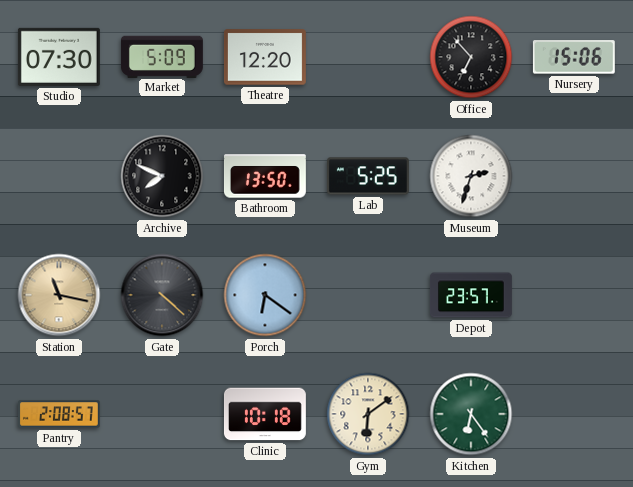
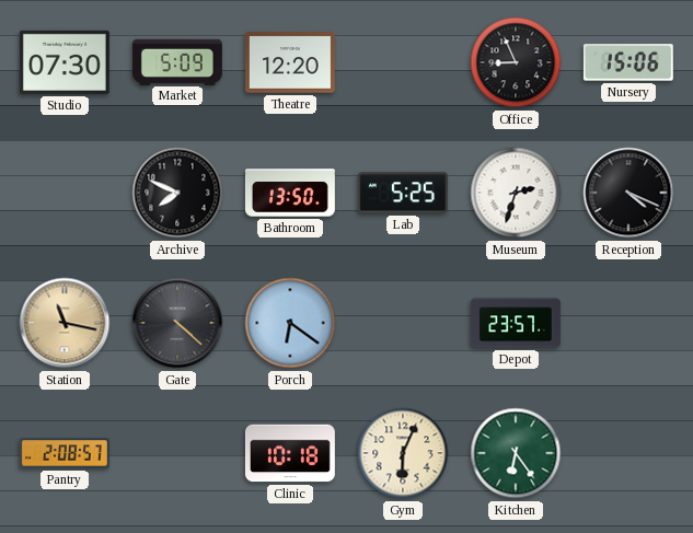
Office: 6:53 -> 8:56
Reception: none -> 4:19
Gym: 6:09 -> 6:04
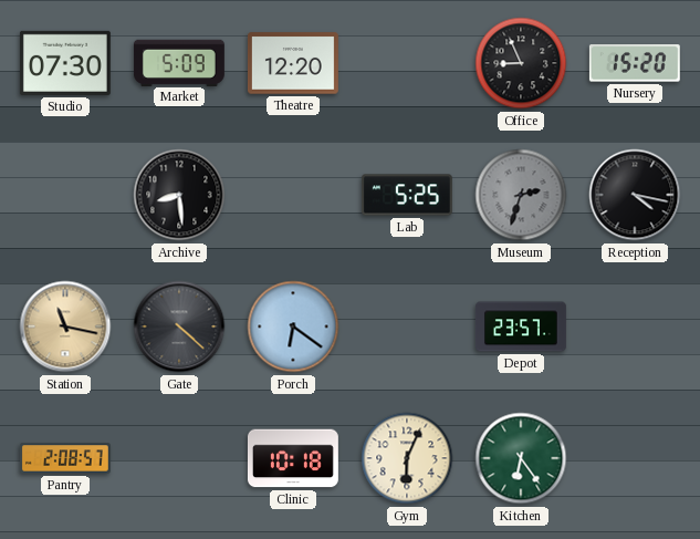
Nursery: 15:06 -> 15:20
Archive: 7:49 -> 8:29
Bathroom: 13:50 -> none
Museum dial: white -> grey
Reception: 4:19 -> 4:17
